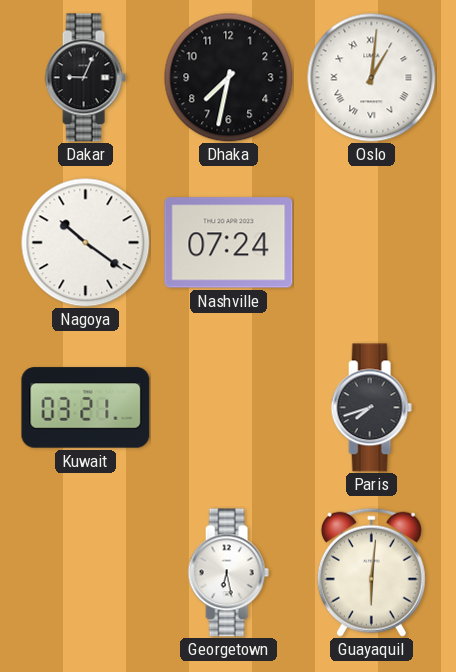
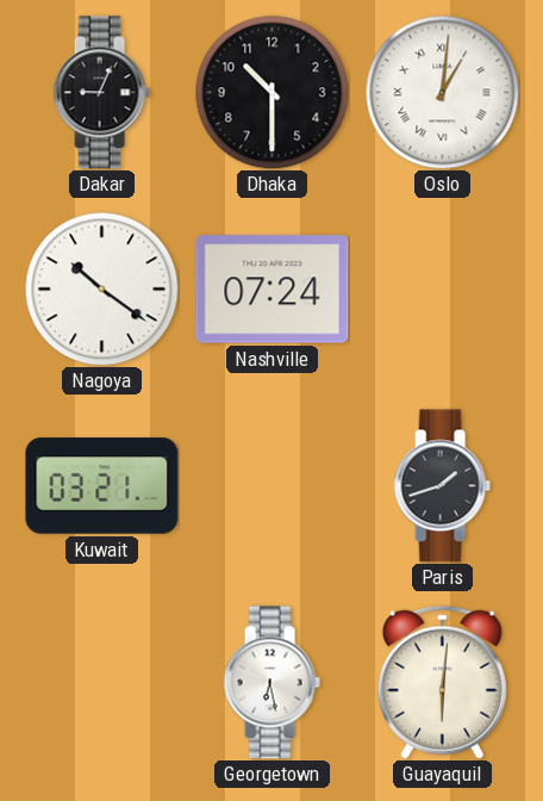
Dhaka: 7:32 -> 10:30
Paris: 7:42 -> 1:42
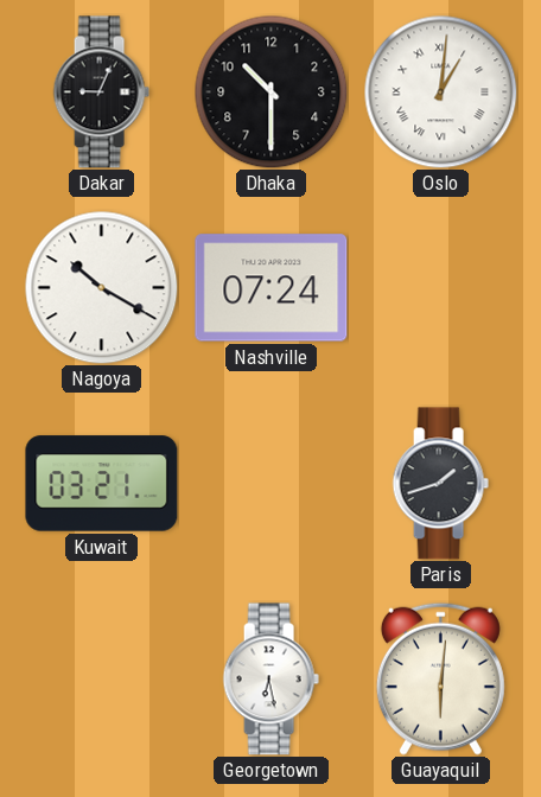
Nagoya: 10:21 -> 10:20
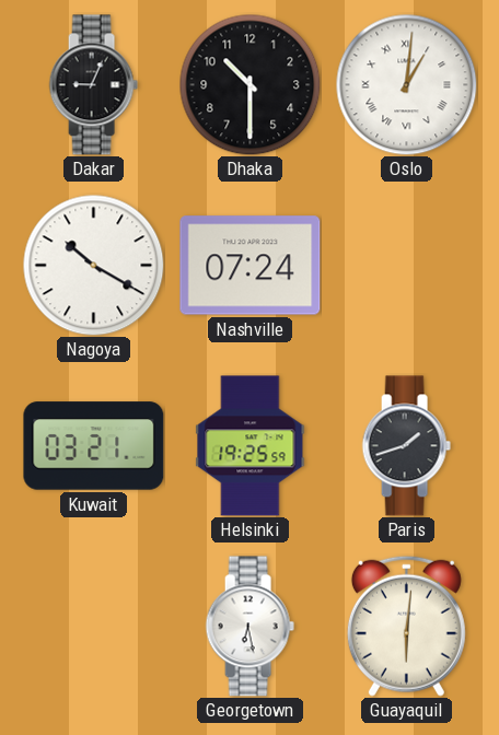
Helsinki: none -> 19:25
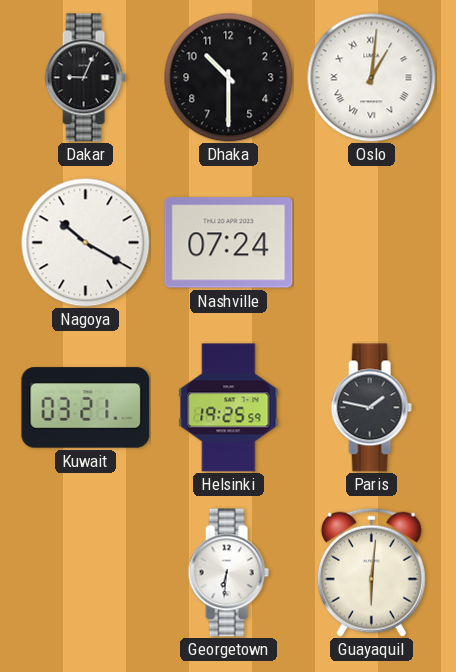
Paris: 1:42 -> 1:47
Georgetown: 6:28 -> 6:31
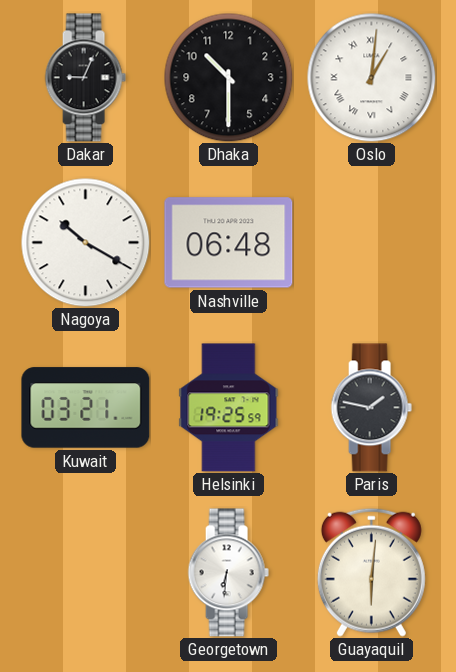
Nashville: 07:24 -> 06:48
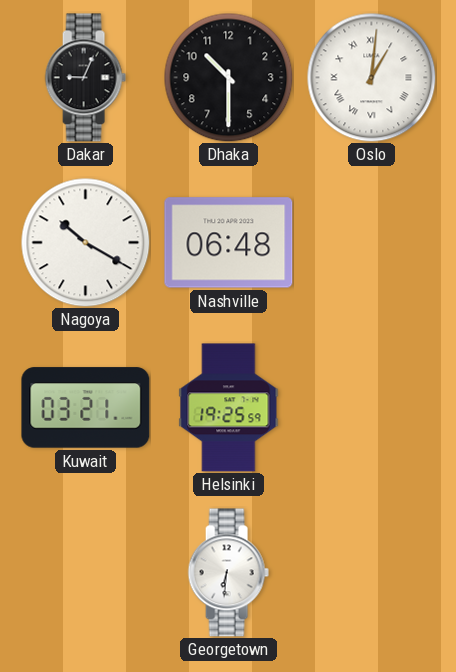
Paris: 1:47 -> none
Guayaquil: 6:01 -> none
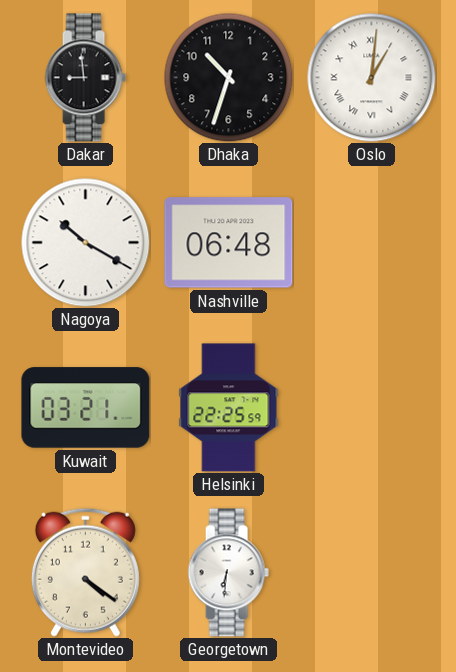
Dakar: 9:04 -> 8:59
Dhaka: 10:30 -> 10:33
Helsinki: 19:25 -> 22:25
Montevideo: none -> 4:21
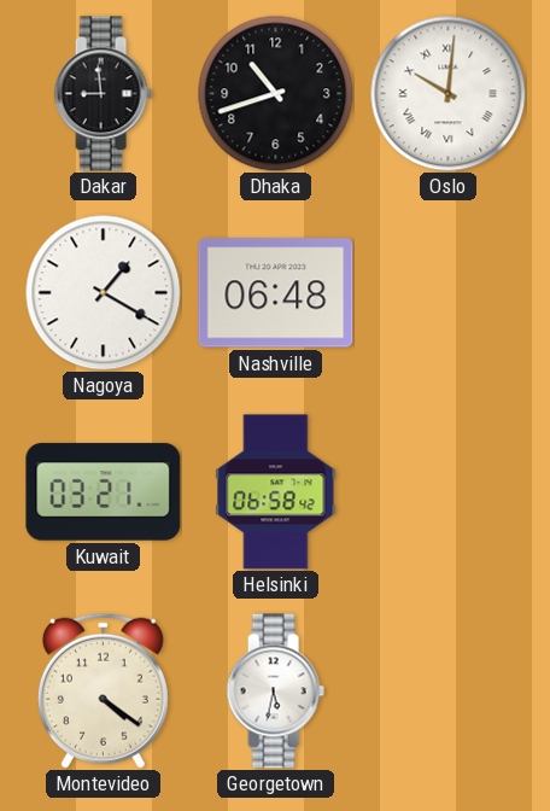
Dhaka: 10:33 -> 10:42
Oslo: 1:01 -> 10:01
Nagoya: 10:20 -> 1:20
Helsinki: 22:25 -> 06:58
Georgetown: 6:31 -> 5:32
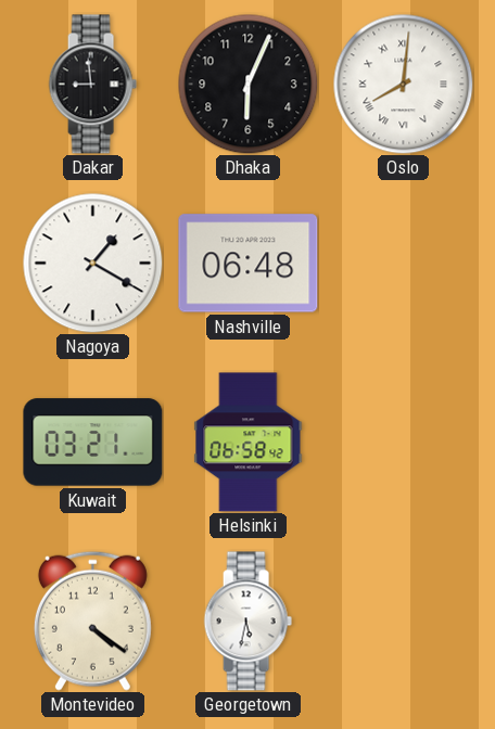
Dhaka: 10:42 -> 6:04
Oslo: 10:01 -> 8:01
